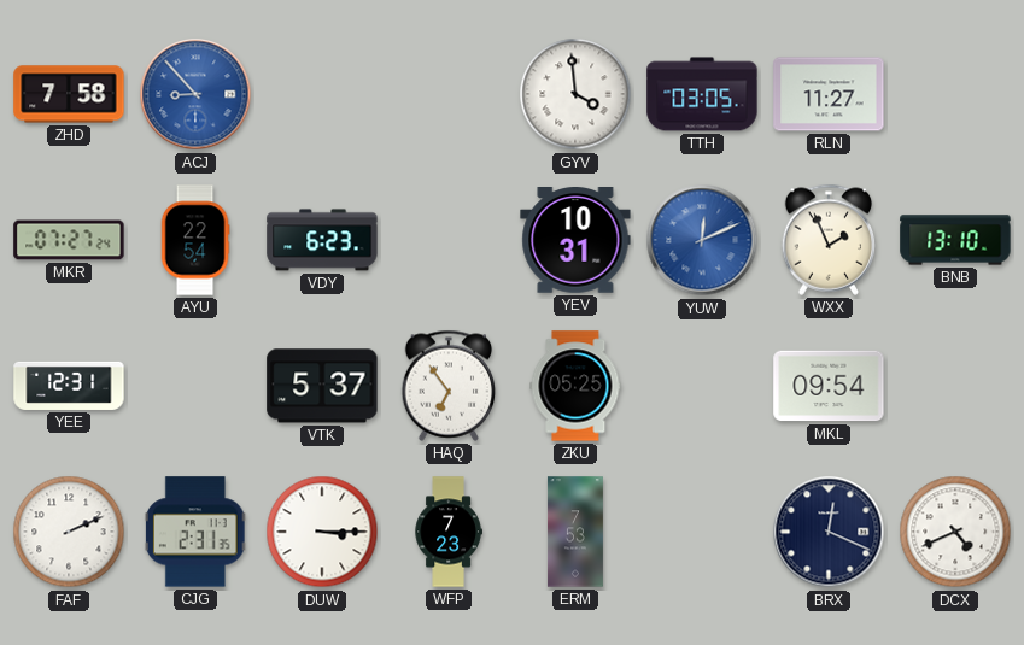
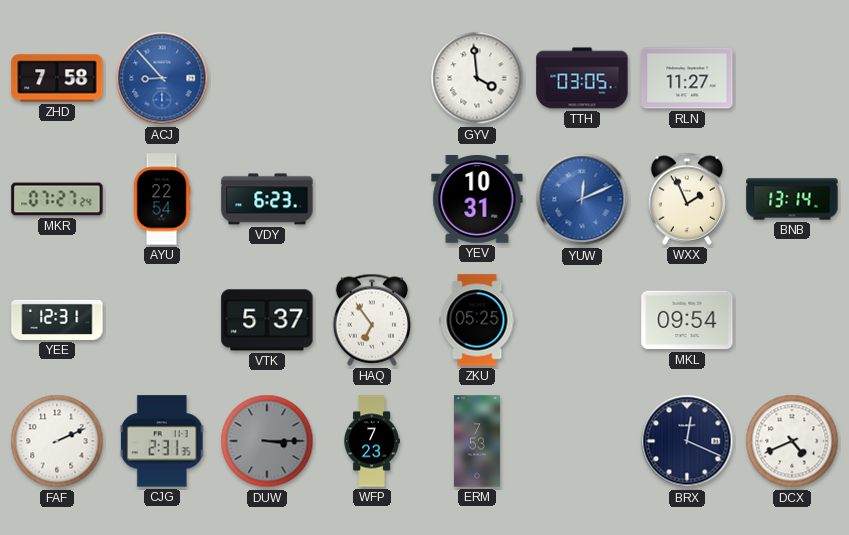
BNB: 13:10 -> 13:14
DUW dial: white -> grey
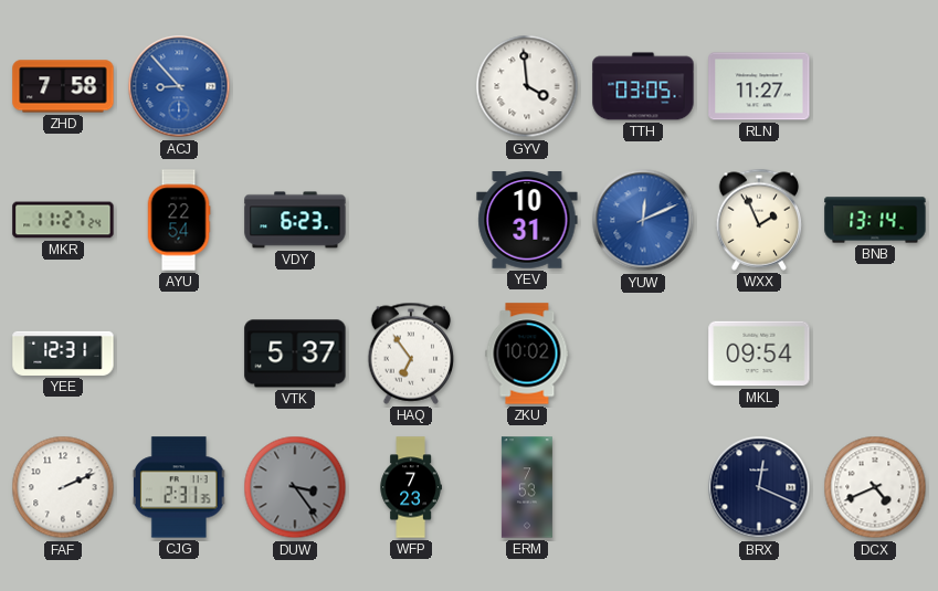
MKR: 07:27 -> 11:27
ZKU: 05:25 -> 10:02
DUW: 3:15 -> 3:24
